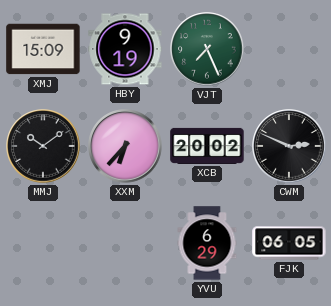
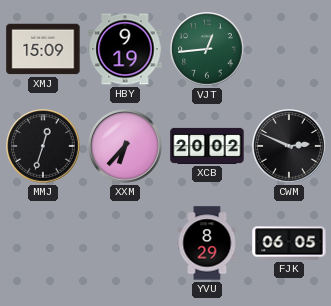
VJT: 7:26 -> 12:44
MMJ: 10:09 -> 12:33
YVU: 6:29 -> 8:29
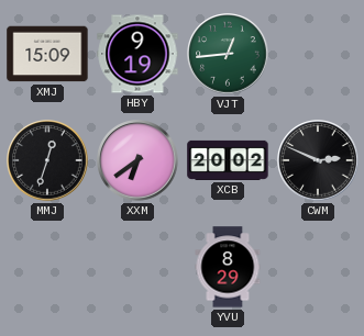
XXM: 6:37 -> 6:39
FJK: 06:05 -> none
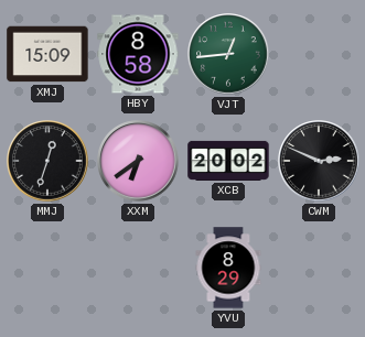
HBY: 9:19 -> 8:58
